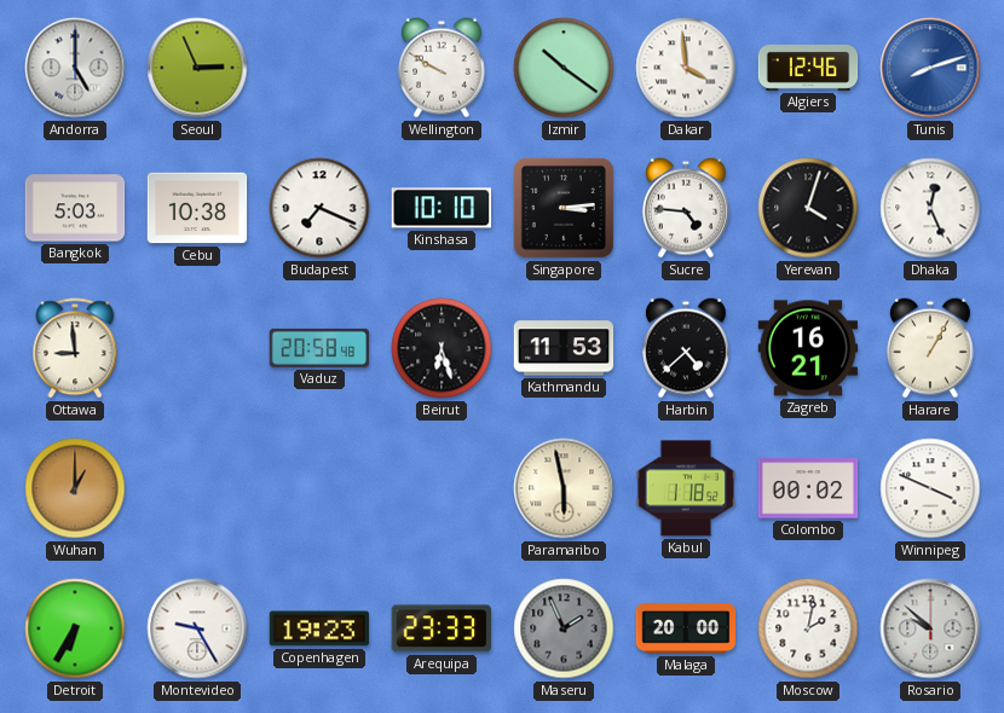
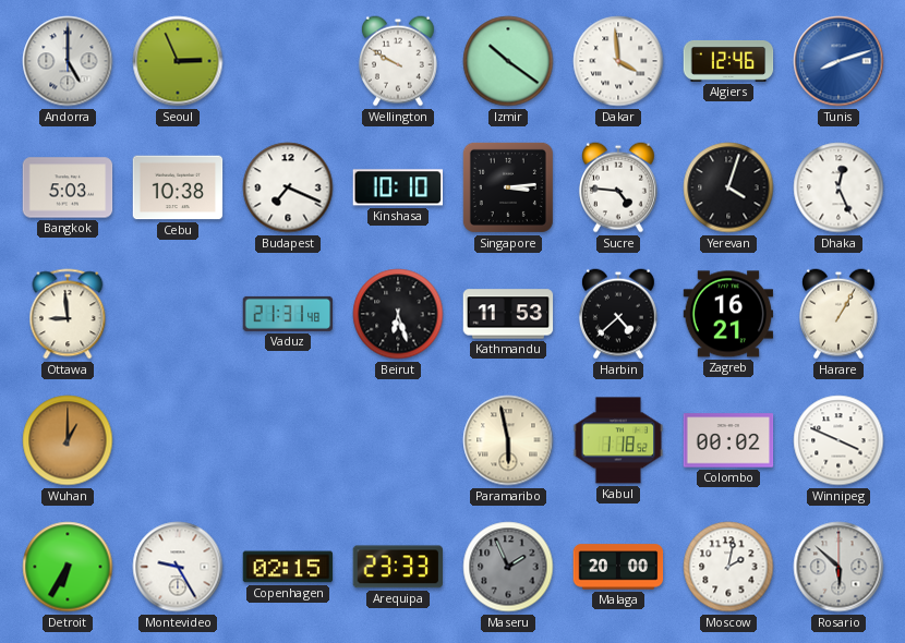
Vaduz: 20:58 -> 21:31
Copenhagen: 19:23 -> 02:15
Rosario: 9:52 -> 5:52
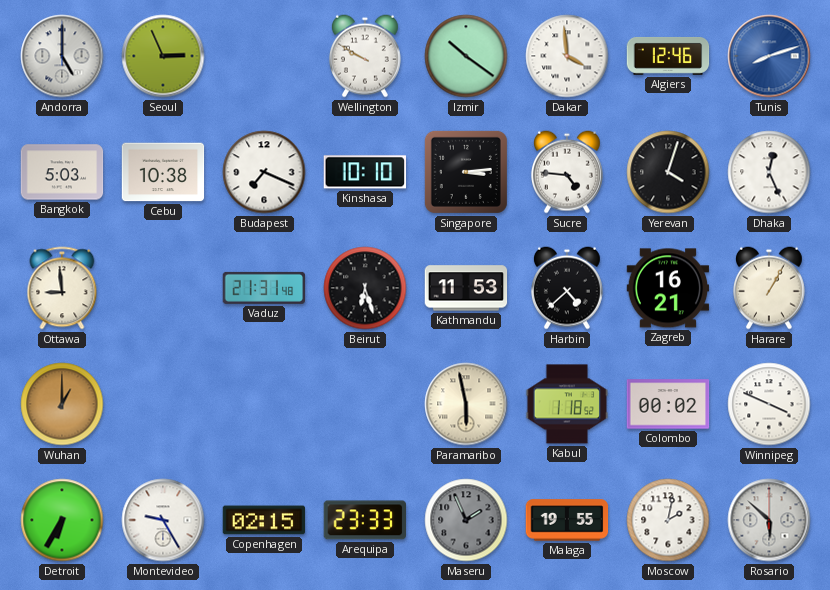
Malaga: 20:00 -> 19:55
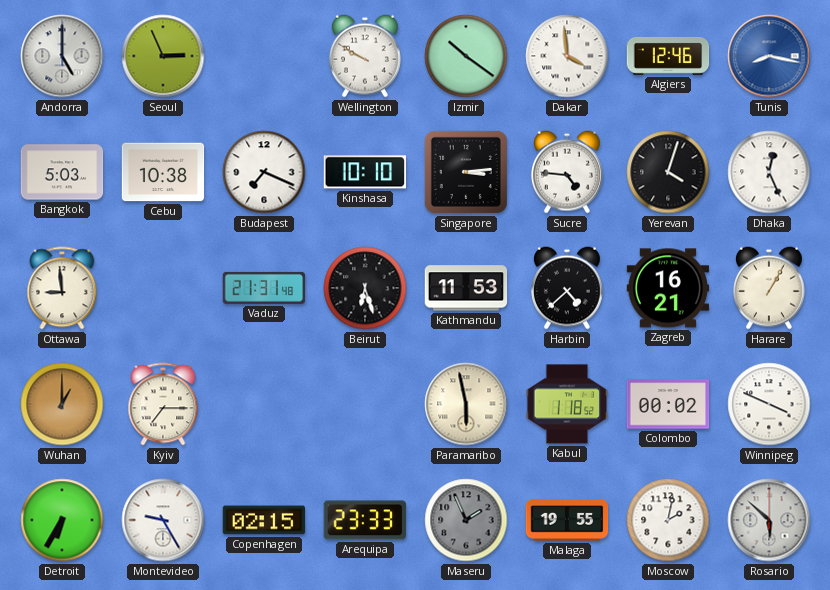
Tunis: 8:12 -> 8:17
Kyiv: none -> 7:15
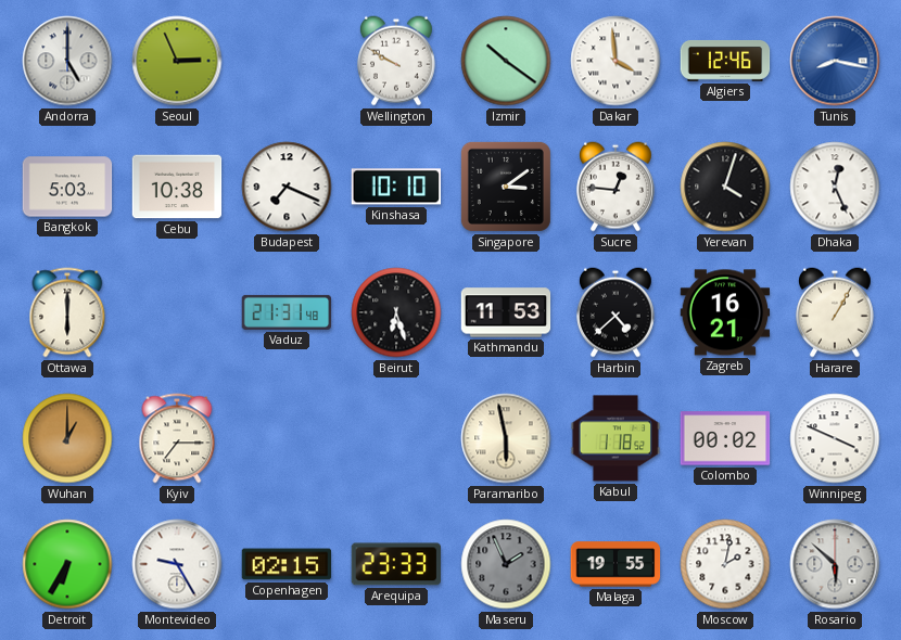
Singapore: 3:14 -> 3:09
Sucre: 4:46 -> 12:46
Ottawa: 8:59 -> 6:00
